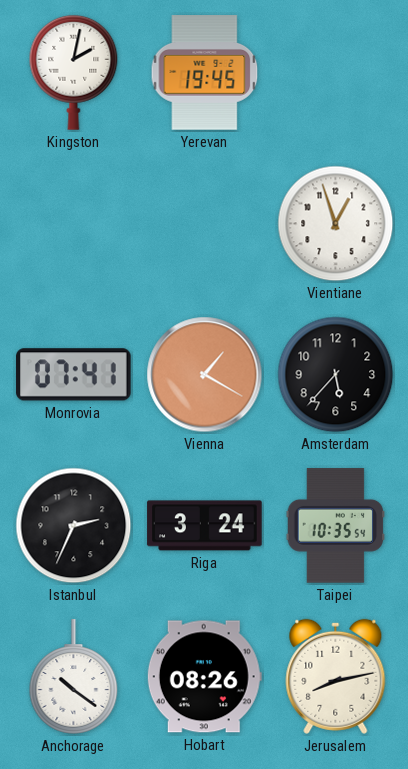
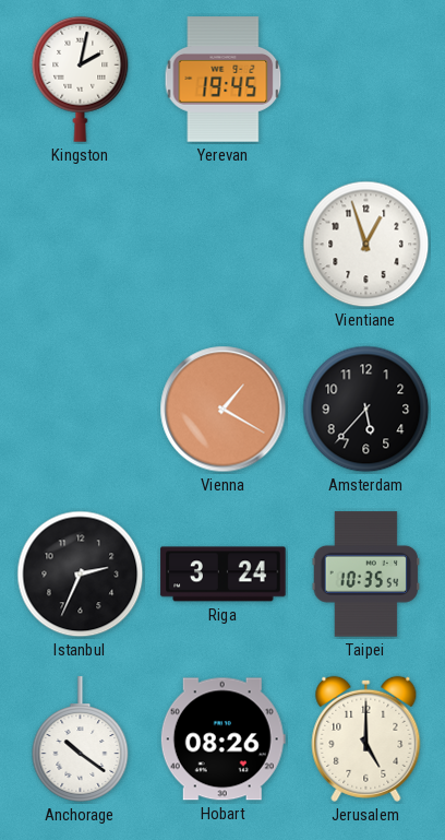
Monrovia: 07:41 -> none
Jerusalem: 8:13 -> 5:00
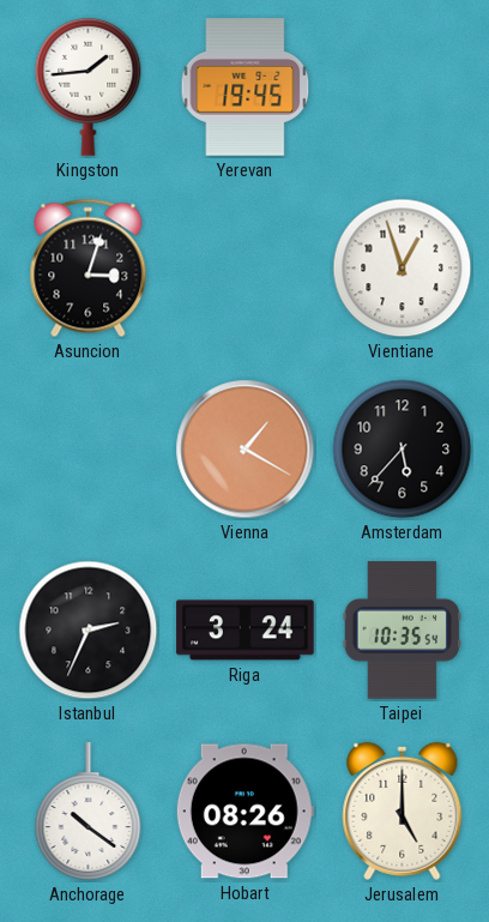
Kingston: 2:02 -> 1:44
Asuncion: none -> 3:03
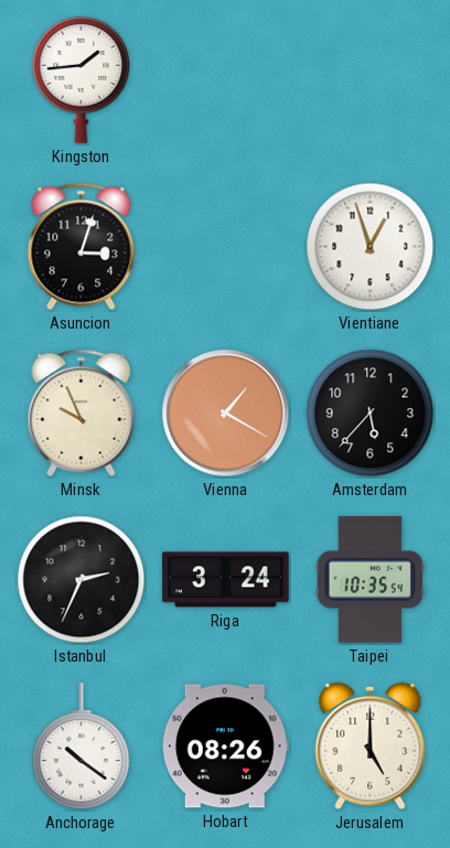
Yerevan: 19:45 -> none
Minsk: none -> 9:56
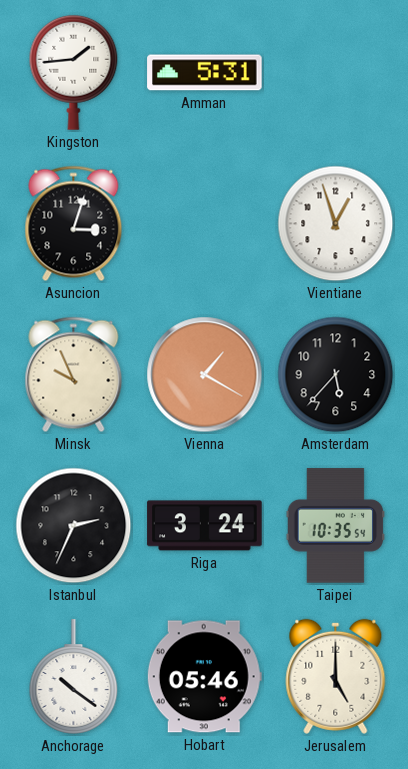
Amman: none -> 5:31
Hobart: 08:26 -> 05:46
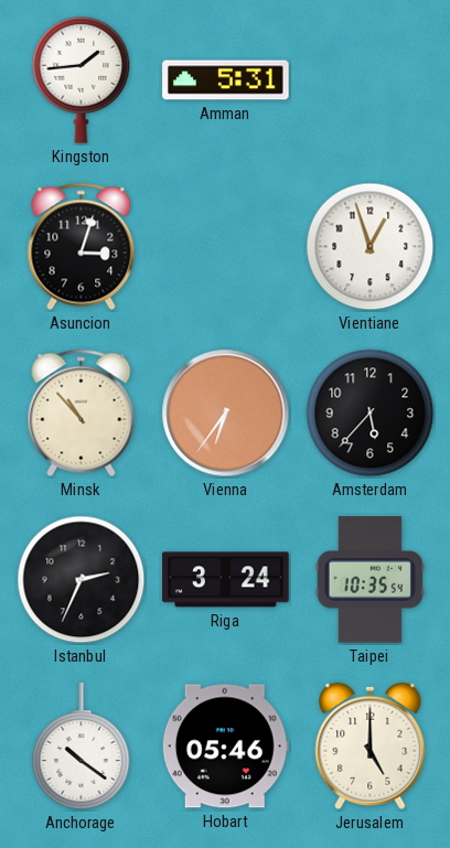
Minsk: 9:56 -> 10:53
Vienna: 1:20 -> 6:36
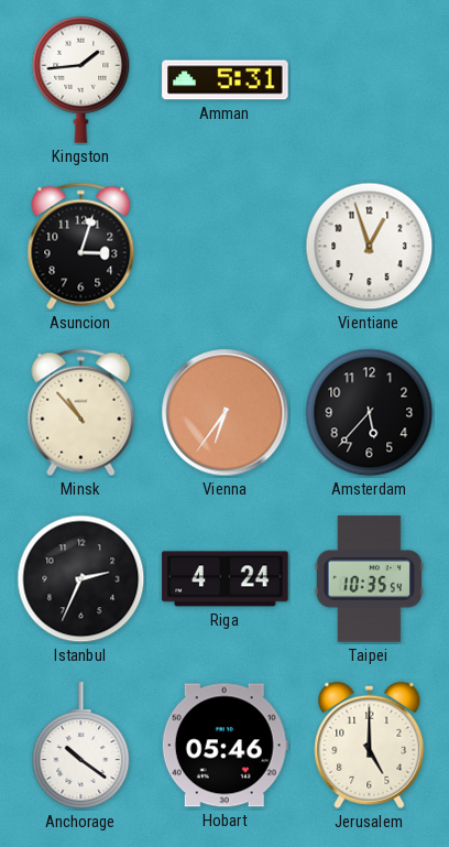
Riga: 3:24 -> 4:24
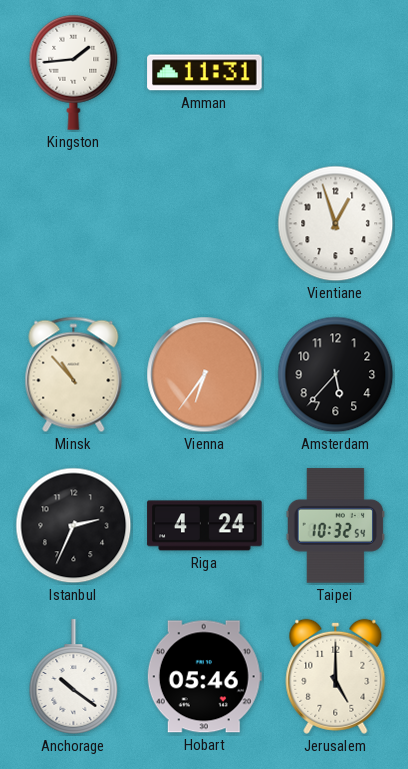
Amman: 5:31 -> 11:31
Asuncion: 3:03 -> none
Taipei: 10:35 -> 10:32
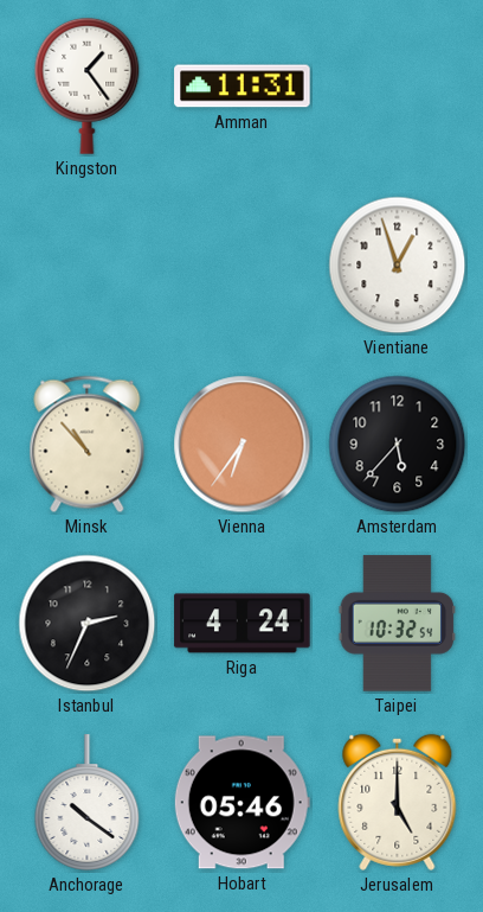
Kingston: 1:44 -> 1:24
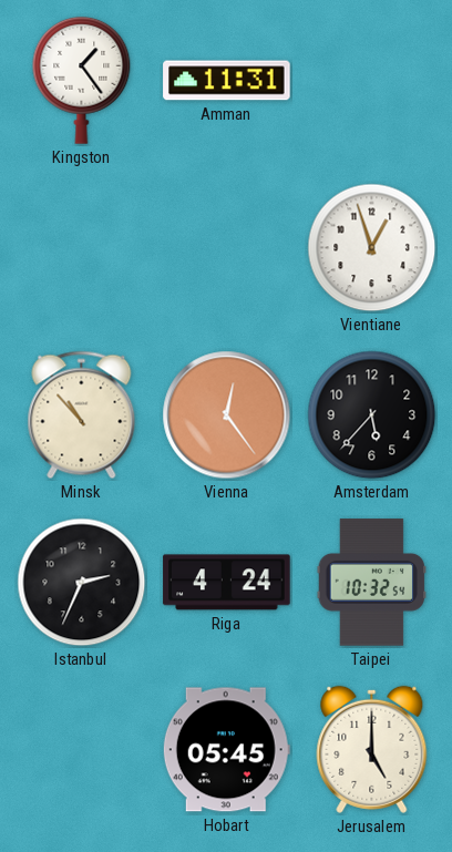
Vienna: 6:36 -> 12:24
Anchorage: 10:21 -> none
Hobart: 05:46 -> 05:45
